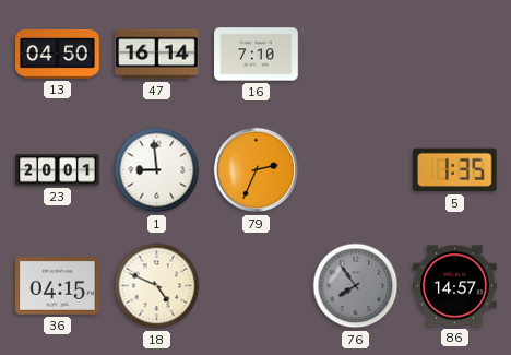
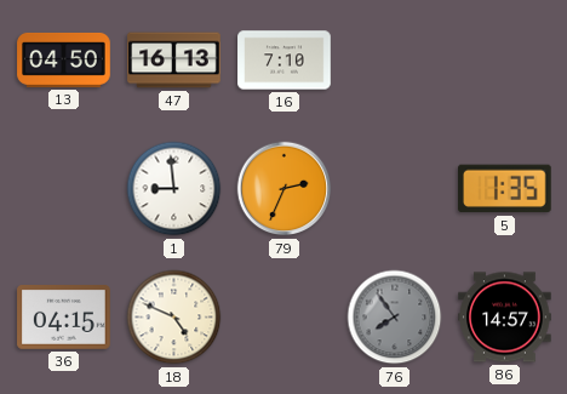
47: 16:14 -> 16:13
23: 20:01 -> none
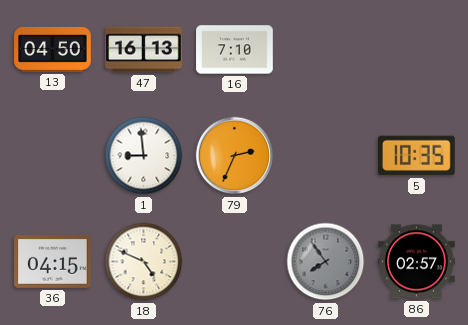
5: 1:35 -> 10:35
86: 14:57 -> 02:57
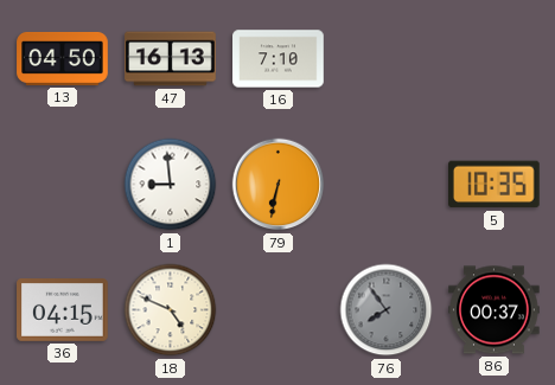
79: 2:34 -> 6:32
86: 02:57 -> 00:37
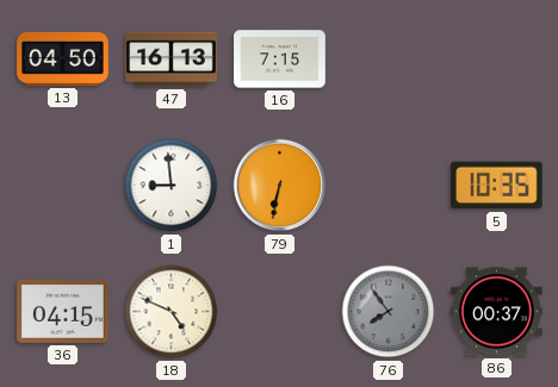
16: 7:10 -> 7:15
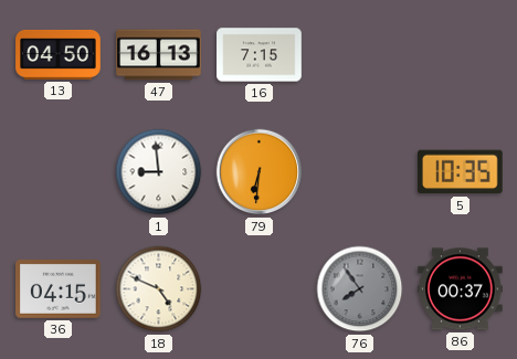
79: 6:32 -> 6:31
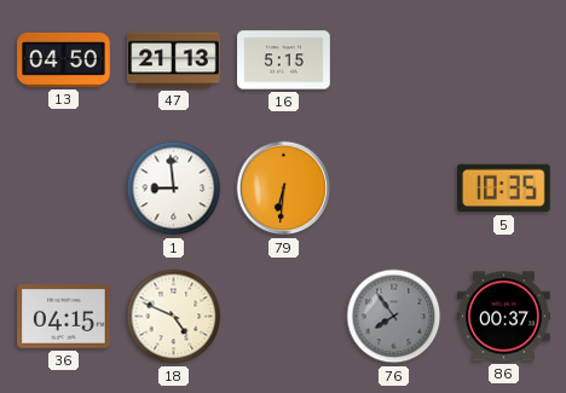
47: 16:13 -> 21:13
16: 7:15 -> 5:15
